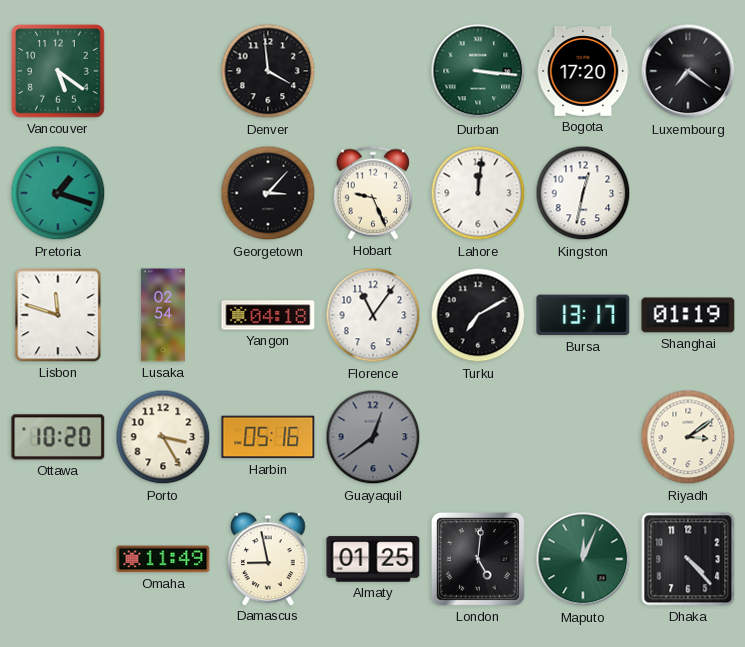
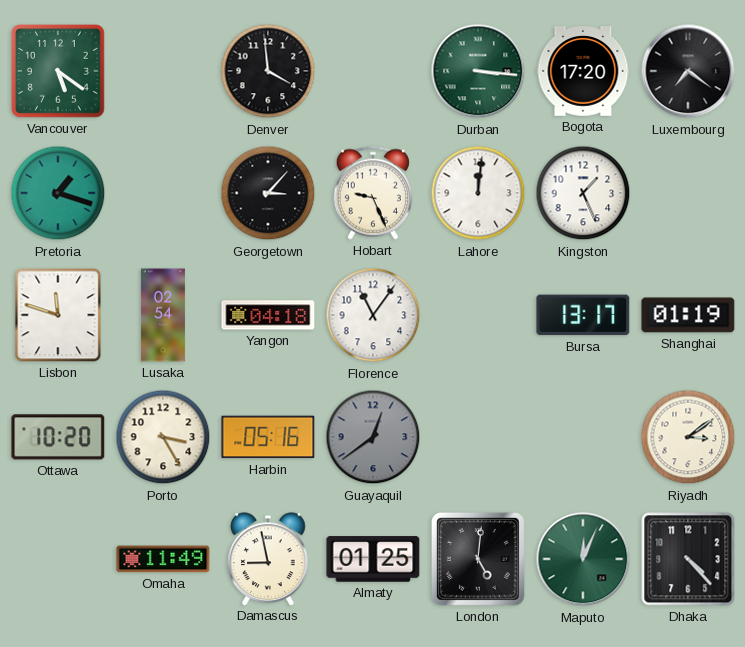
Kingston: 12:32 -> 1:26
Turku: 7:10 -> none
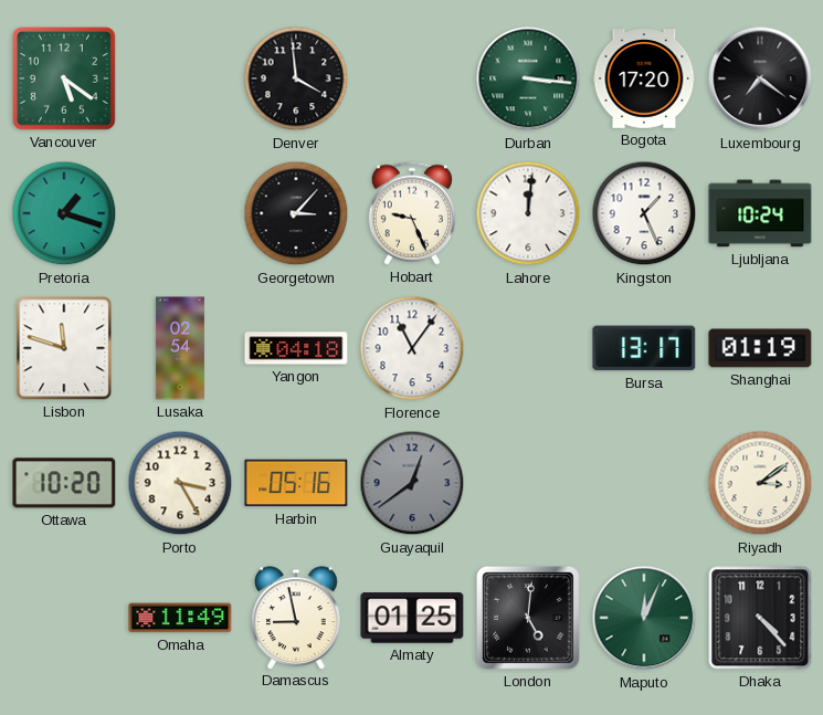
Ljubljana: none -> 10:24
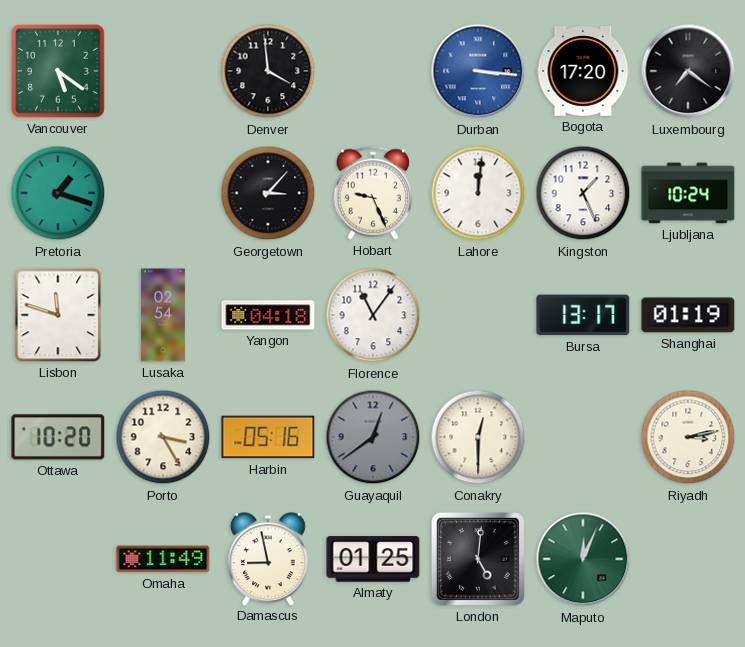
Durban dial: green -> blue
Conakry: none -> 12:30
Riyadh: 3:09 -> 3:13
Dhaka: 4:23 -> none
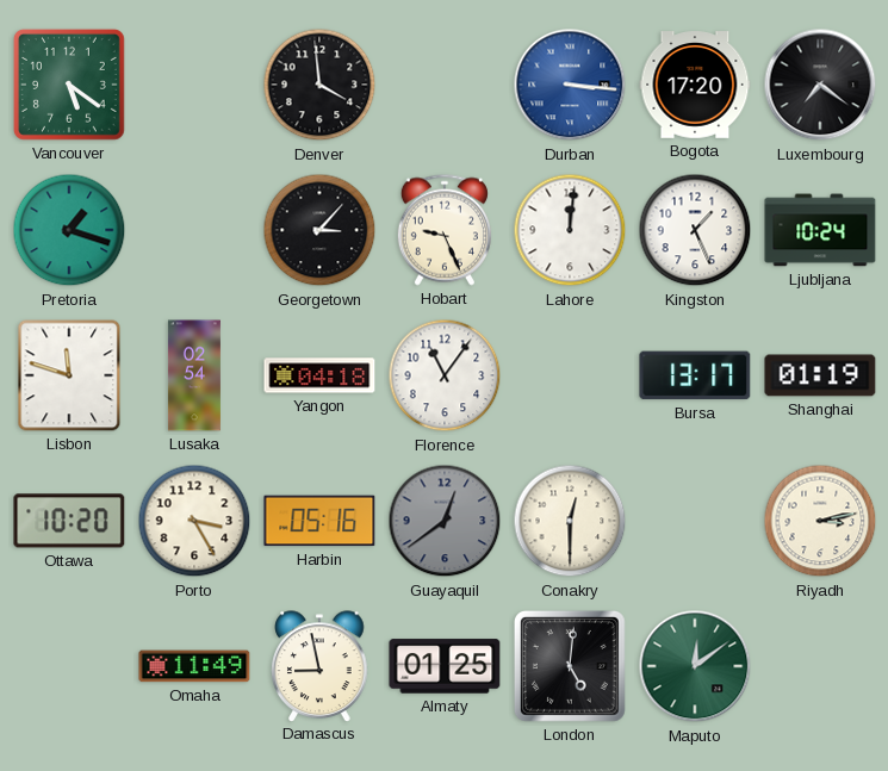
Maputo: 12:04 -> 12:09
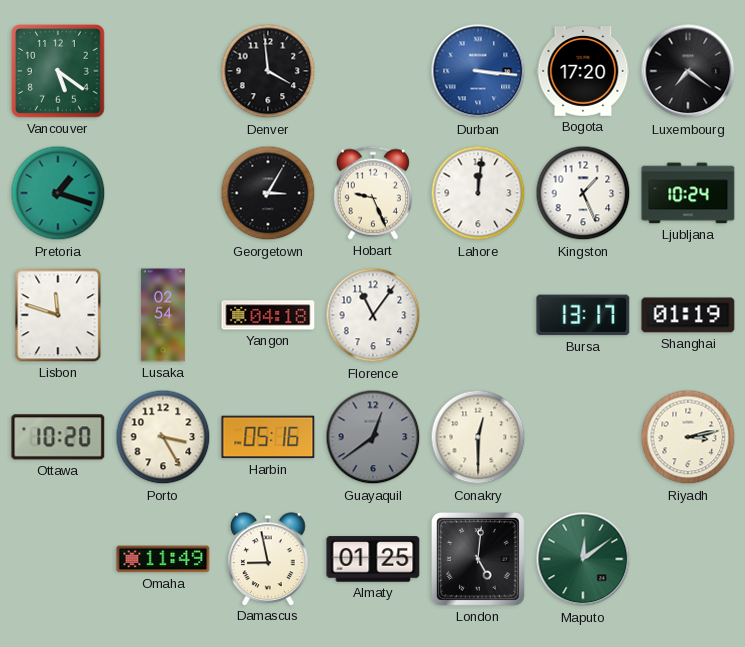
Georgetown: 3:07 -> 3:05
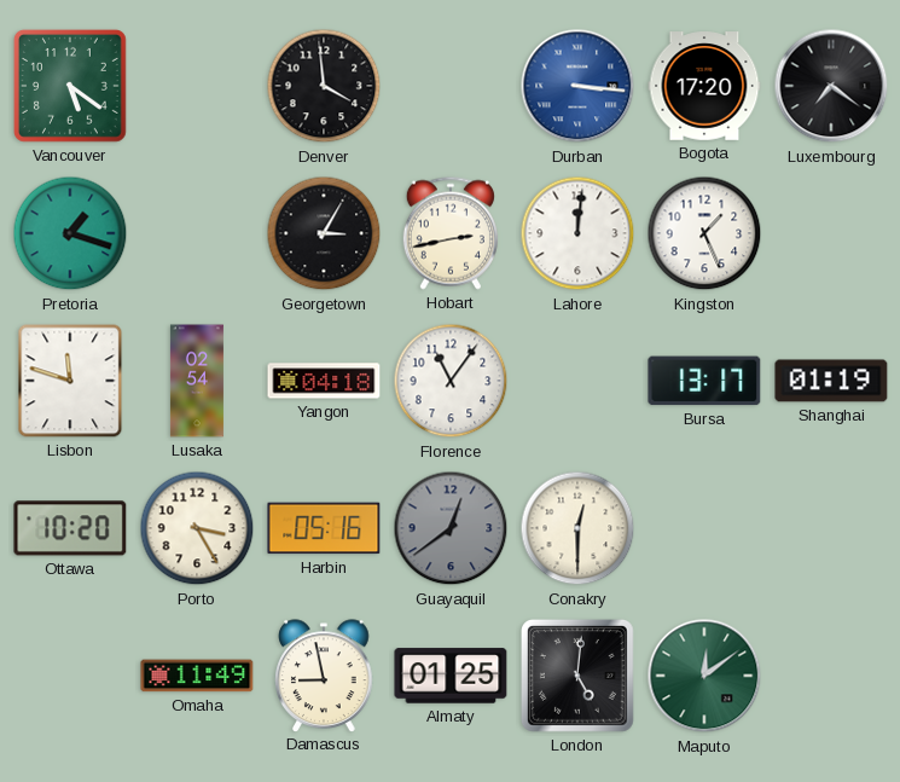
Hobart: 9:26 -> 2:43
Ljubljana: 10:24 -> none
Riyadh: 3:13 -> none
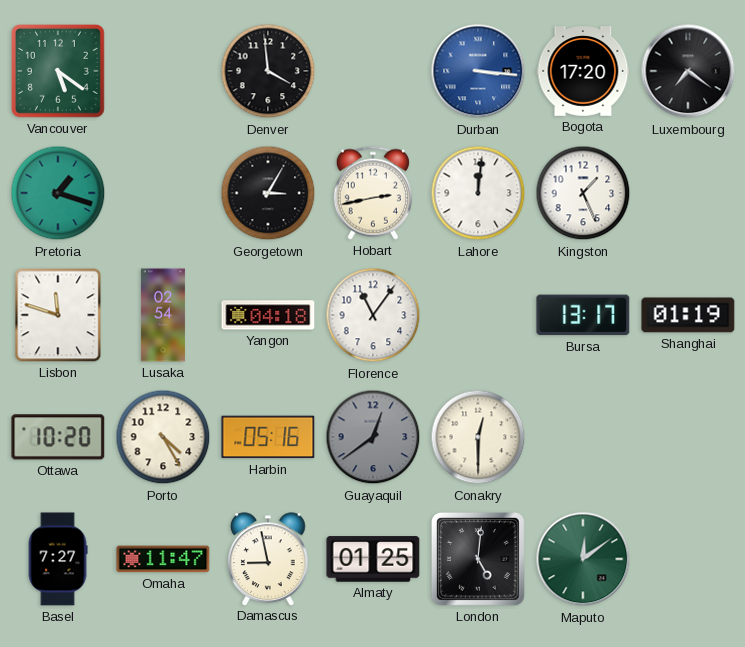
Porto: 3:25 -> 4:25
Basel: none -> 7:27
Omaha: 11:49 -> 11:47
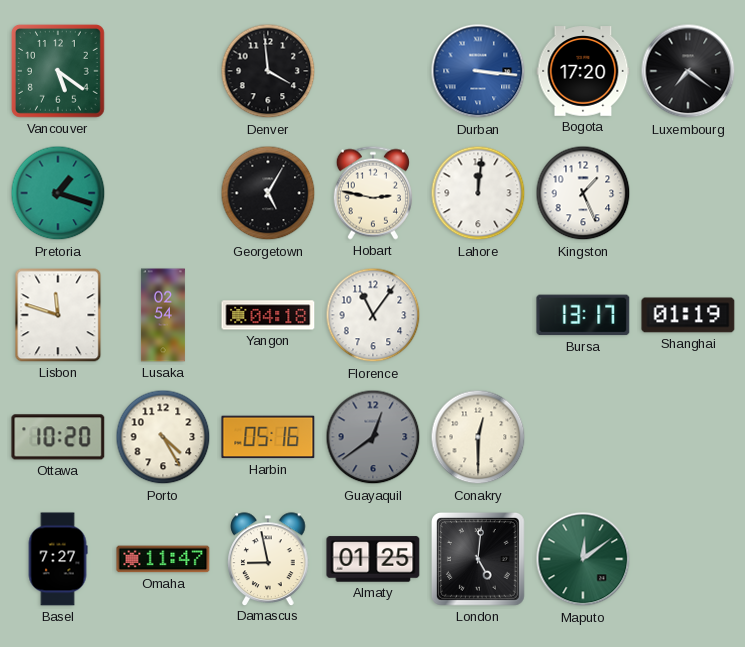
Georgetown: 3:05 -> 5:05
Hobart: 2:43 -> 2:47
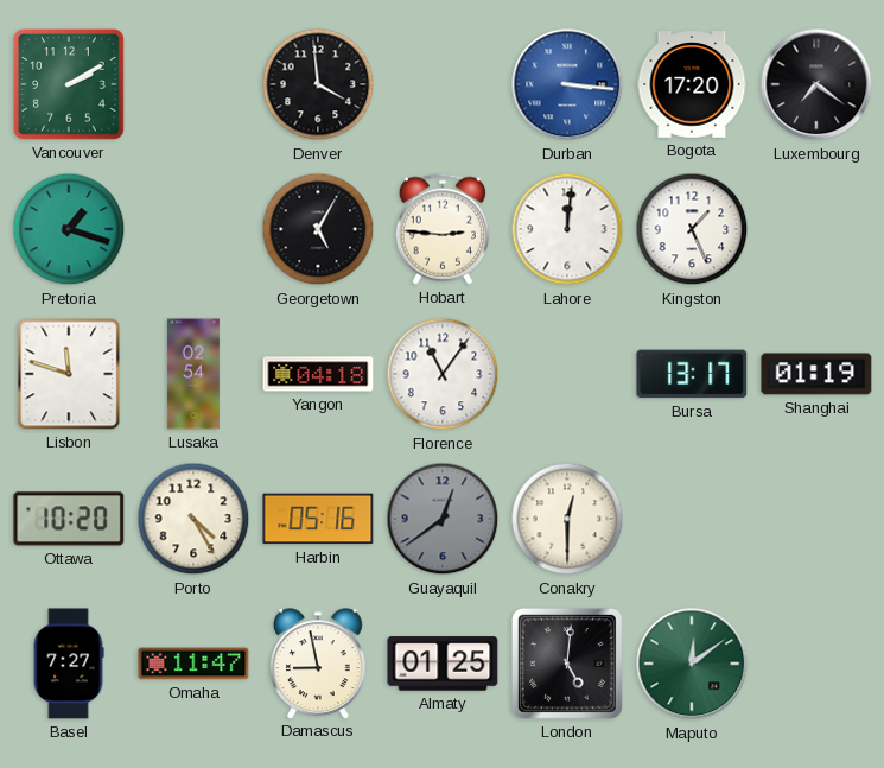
Vancouver: 5:21 -> 2:10
Hobart: 2:47 -> 2:46
